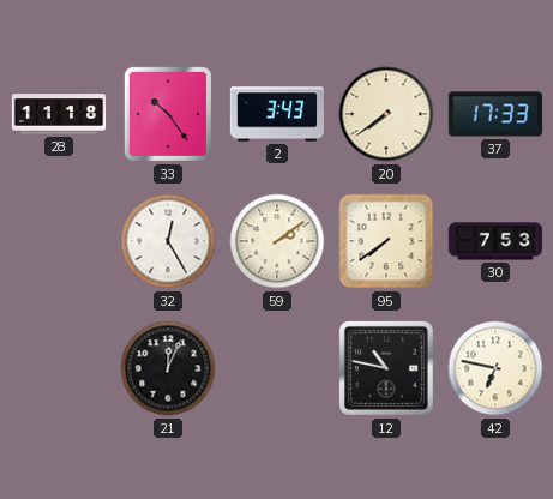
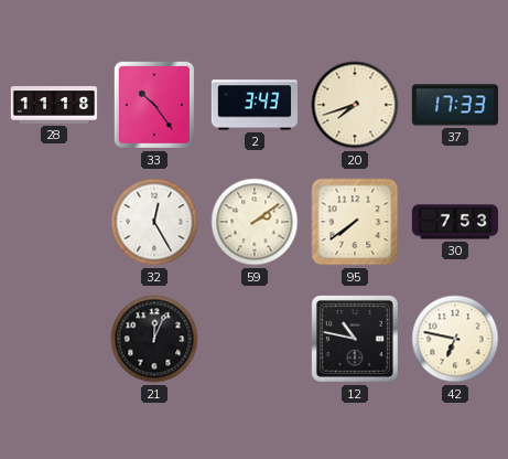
20: 7:39 -> 7:42
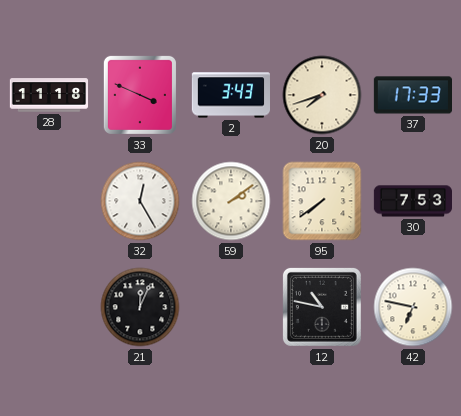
33: 10:24 -> 3:49
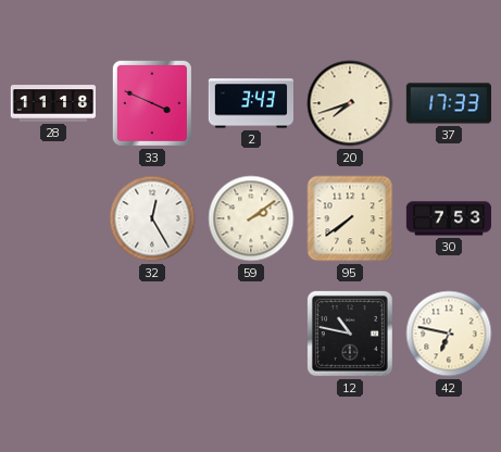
21: 12:04 -> none
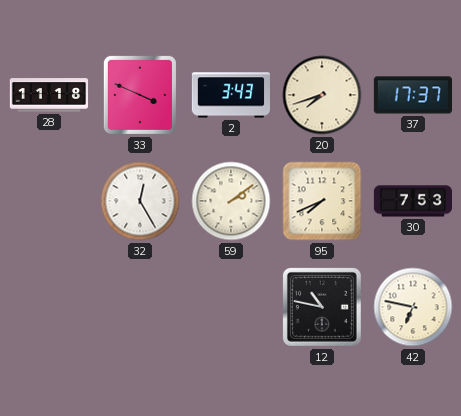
37: 17:33 -> 17:37
95: 7:39 -> 7:41
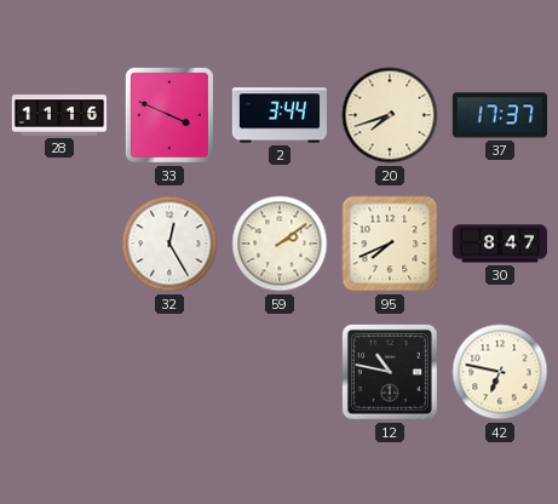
28: 11:18 -> 11:16
2: 3:43 -> 3:44
30: 7:53 -> 8:47
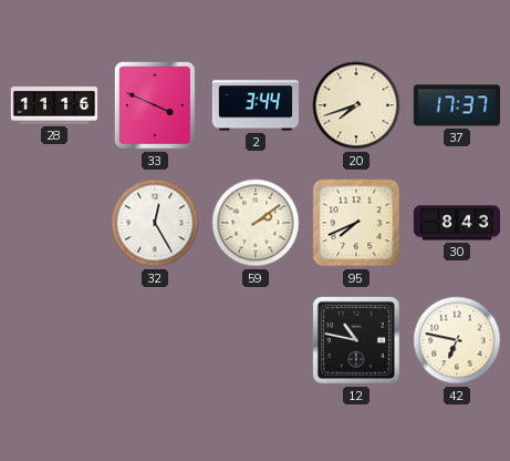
30: 8:47 -> 8:43
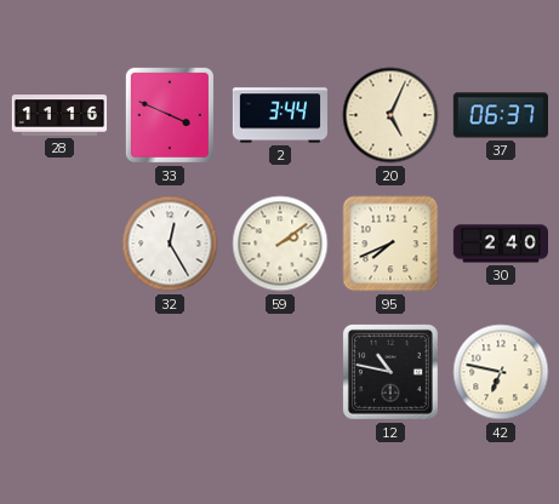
20: 7:42 -> 5:04
37: 17:37 -> 06:37
30: 8:43 -> 2:40
